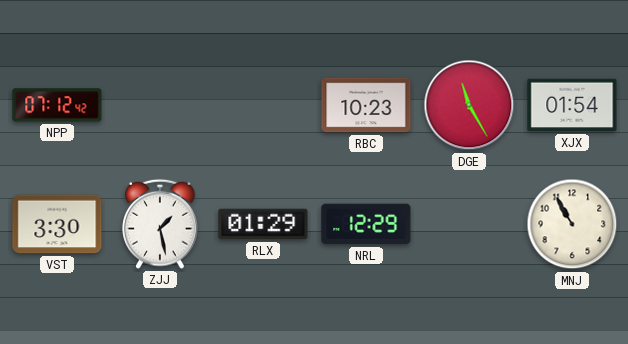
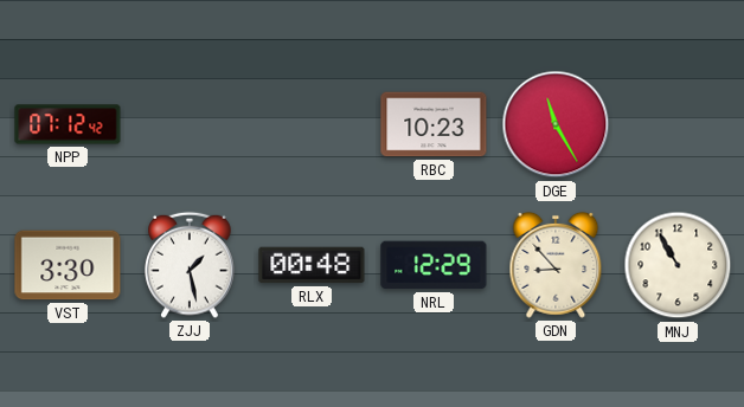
XJX: 01:54 -> none
RLX: 01:29 -> 00:48
GDN: none -> 8:53
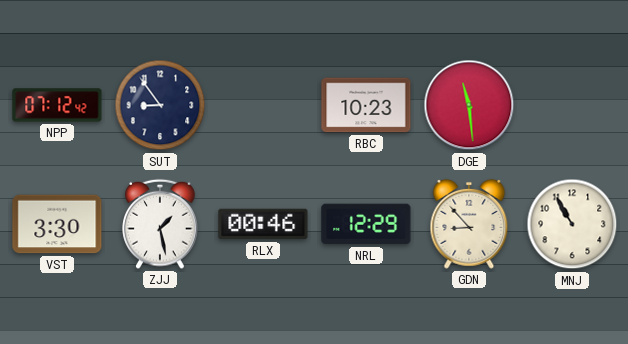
SUT: none -> 8:54
DGE: 11:25 -> 11:29
RLX: 00:48 -> 00:46
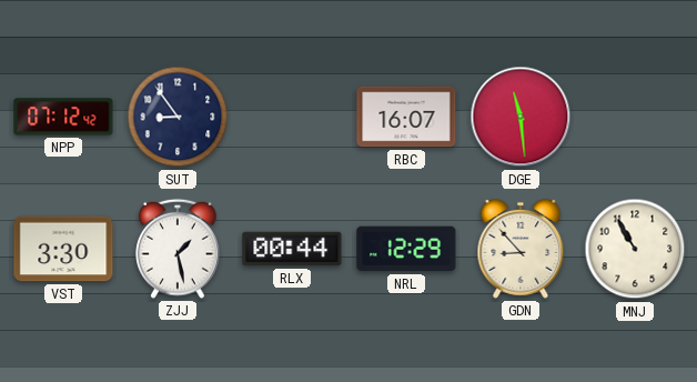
RBC: 10:23 -> 16:07
RLX: 00:46 -> 00:44
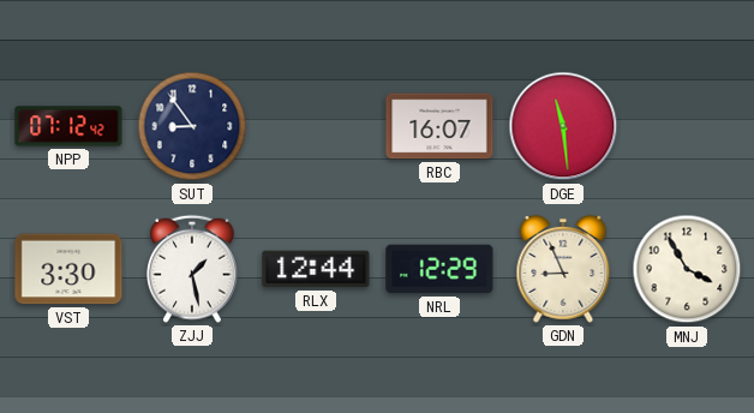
RLX: 00:44 -> 12:44
GDN: 8:53 -> 8:56
MNJ: 10:55 -> 3:55
